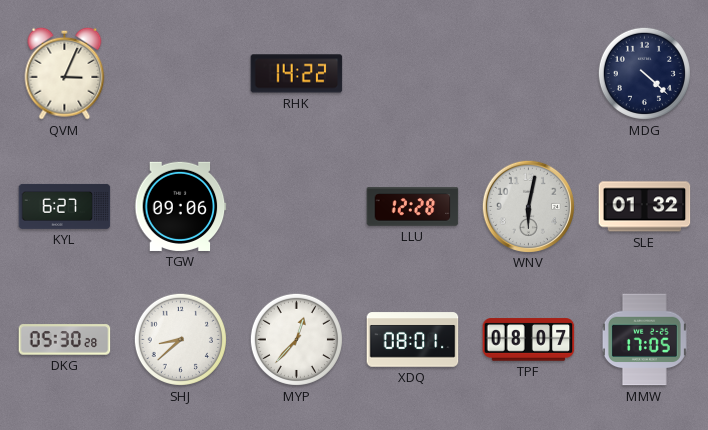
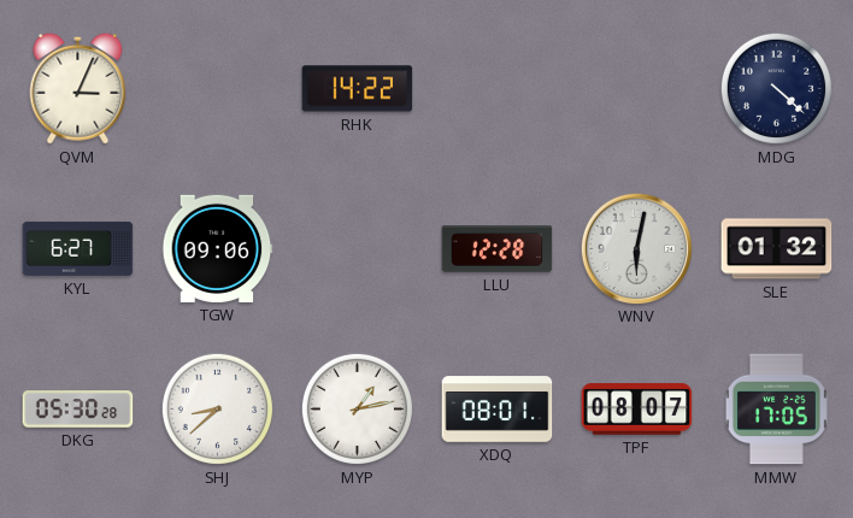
MYP: 12:37 -> 1:13
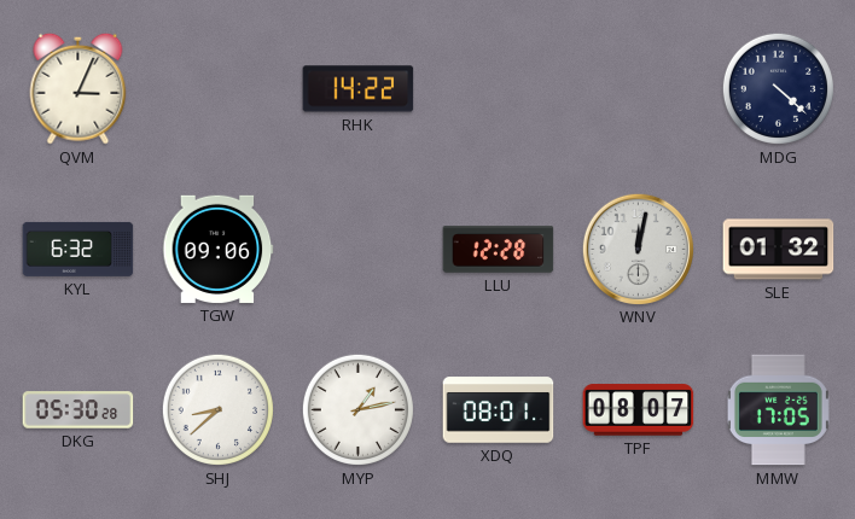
KYL: 6:27 -> 6:32
WNV: 6:02 -> 12:02
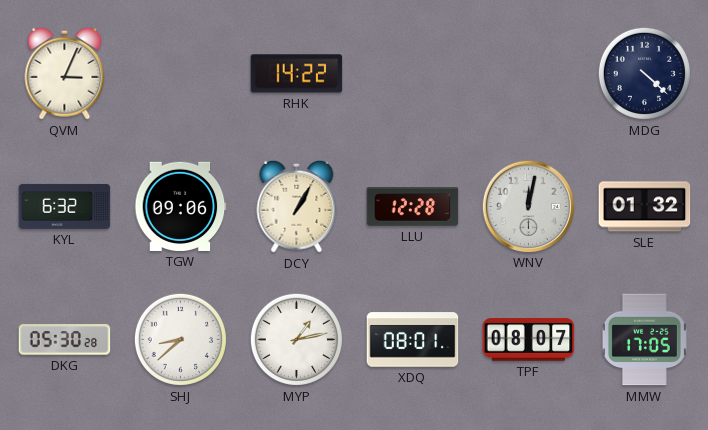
DCY: none -> 1:05
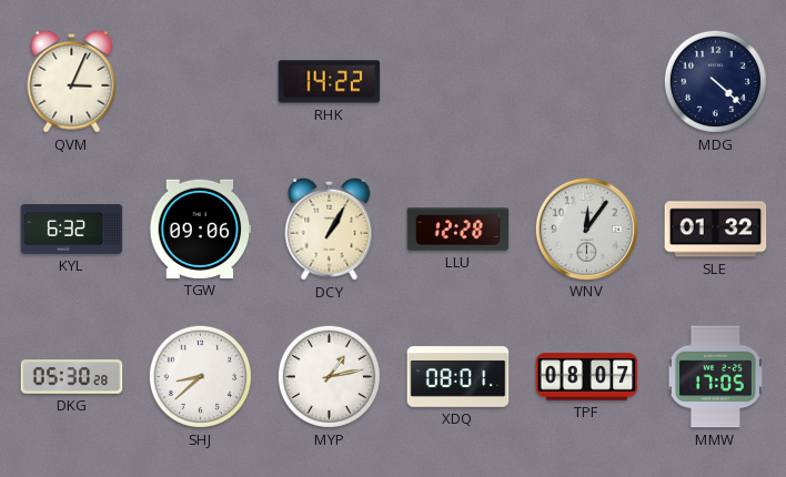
WNV: 12:02 -> 12:06
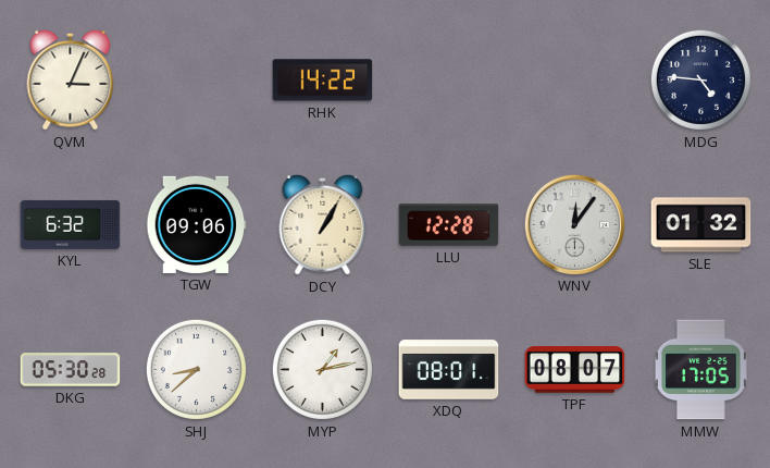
MDG: 4:22 -> 4:46
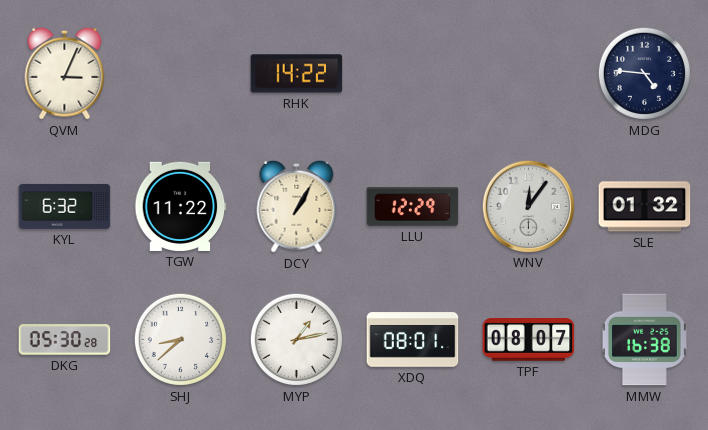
TGW: 09:06 -> 11:22
LLU: 12:28 -> 12:29
MMW: 17:05 -> 16:38
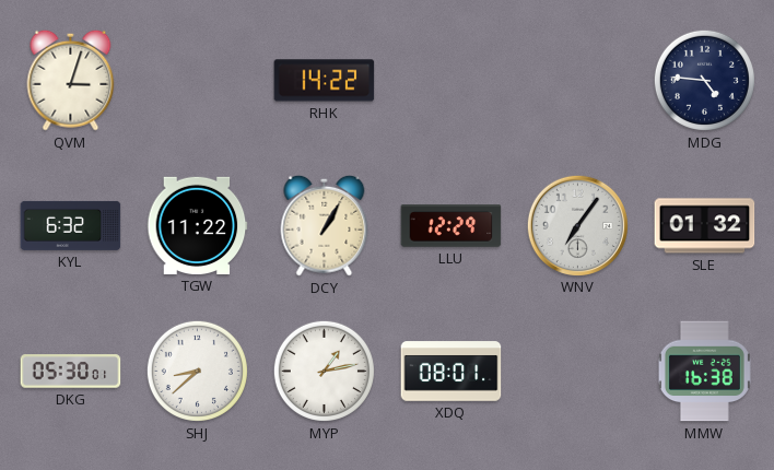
QVM: 3:04 -> 3:03
WNV: 12:06 -> 7:06
DKG: 05:30:28 -> 05:30:01
TPF: 08:07 -> none
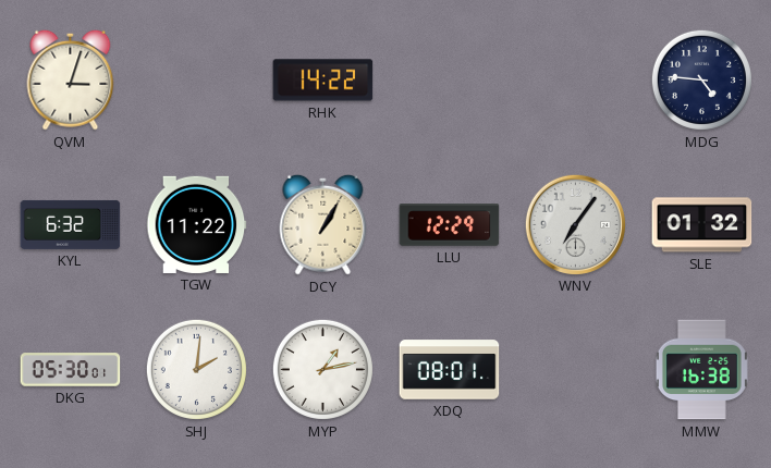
SHJ: 8:38 -> 2:01
